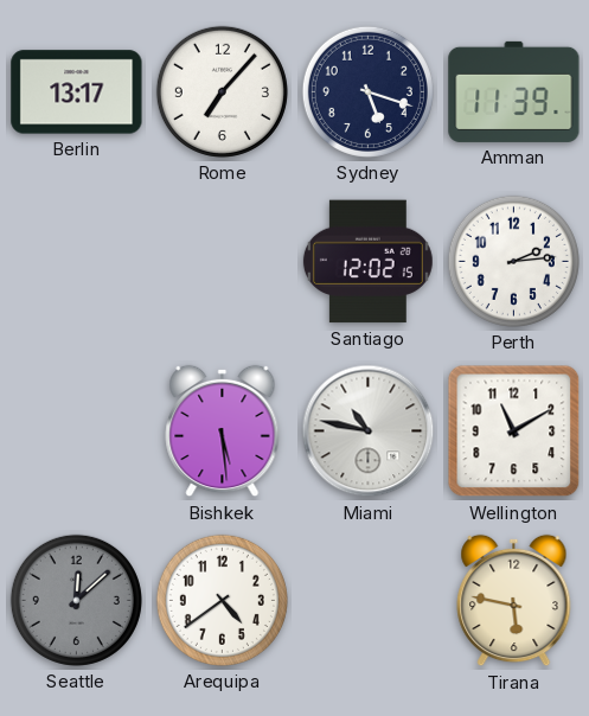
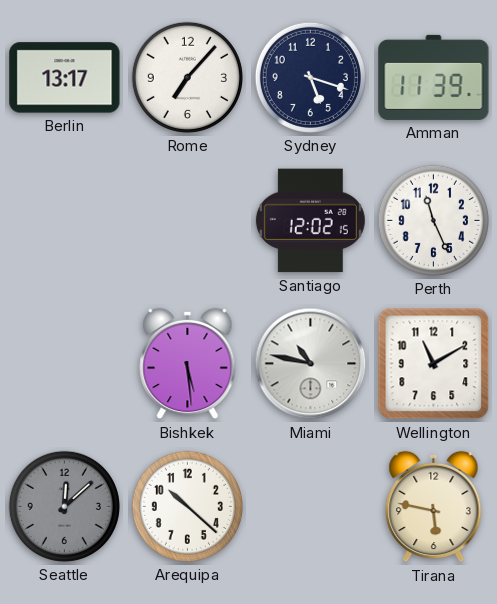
Perth: 2:14 -> 11:26
Arequipa: 4:39 -> 10:22
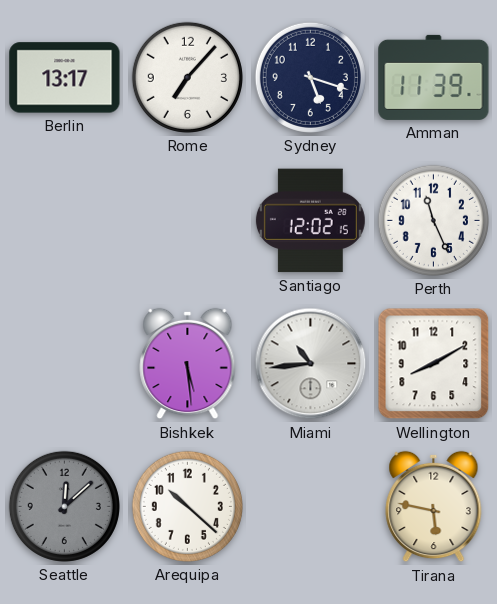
Miami: 10:47 -> 10:44
Wellington: 11:10 -> 8:10
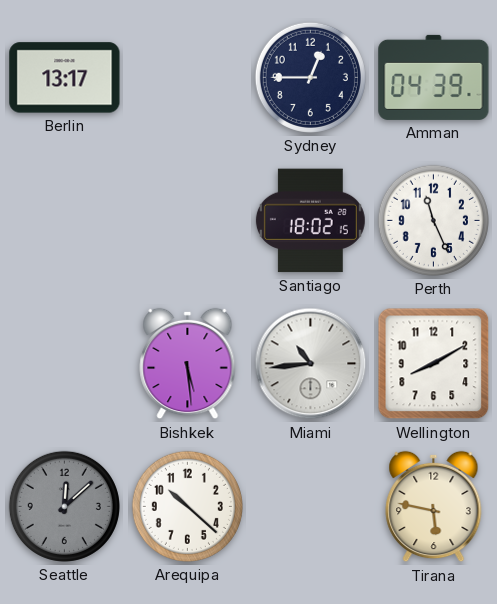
Rome: 7:07 -> none
Sydney: 5:18 -> 12:45
Amman: 11:39 -> 04:39
Santiago: 12:02 -> 18:02
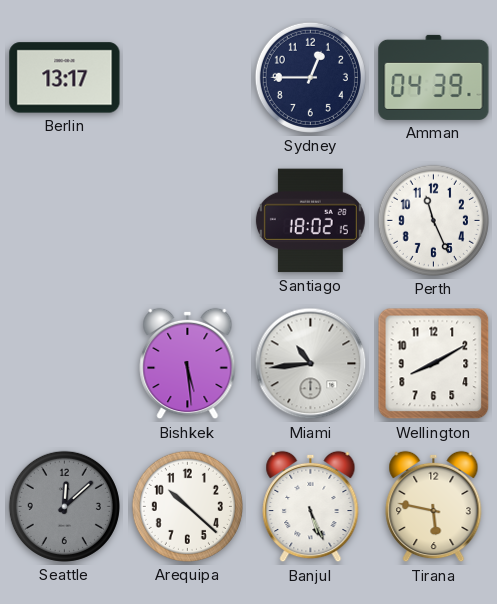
Banjul: none -> 5:26
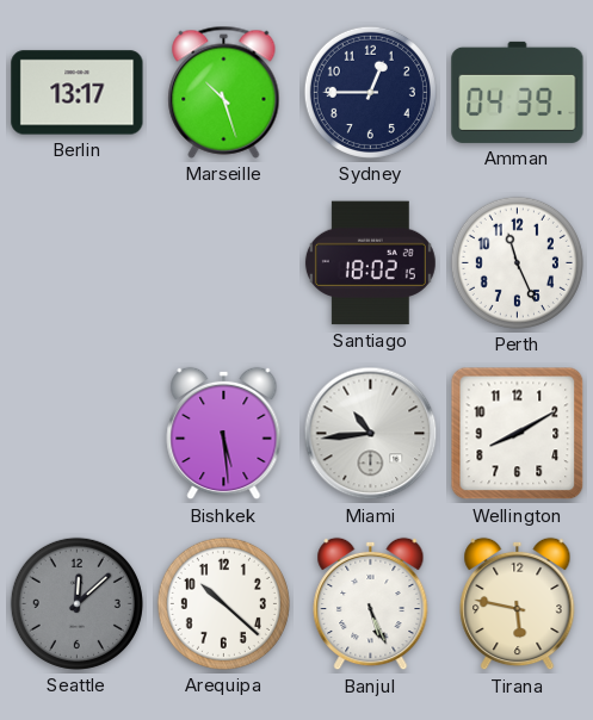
Marseille: none -> 10:27
